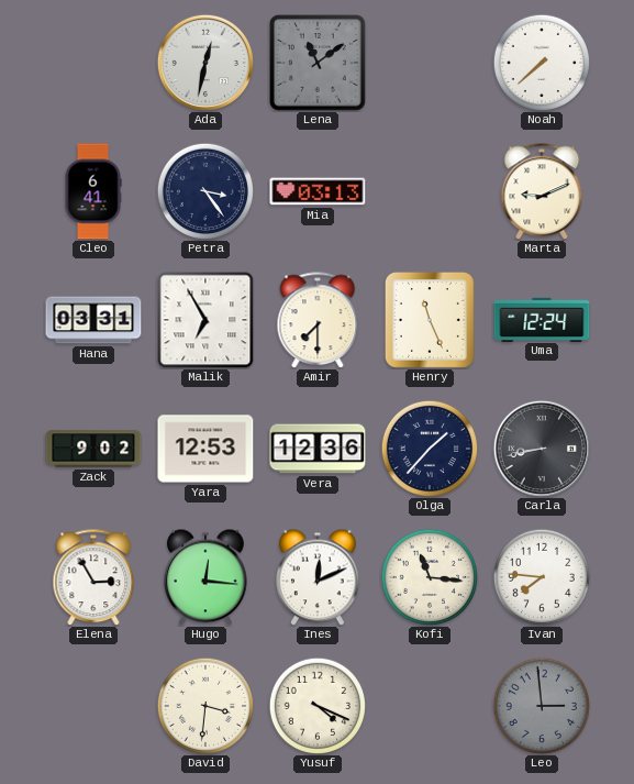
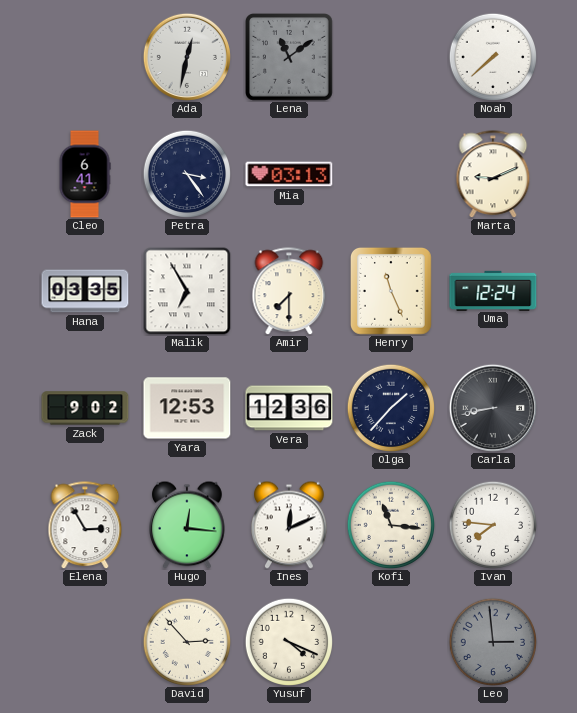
Hana: 03:31 -> 03:35
David: 3:31 -> 2:53
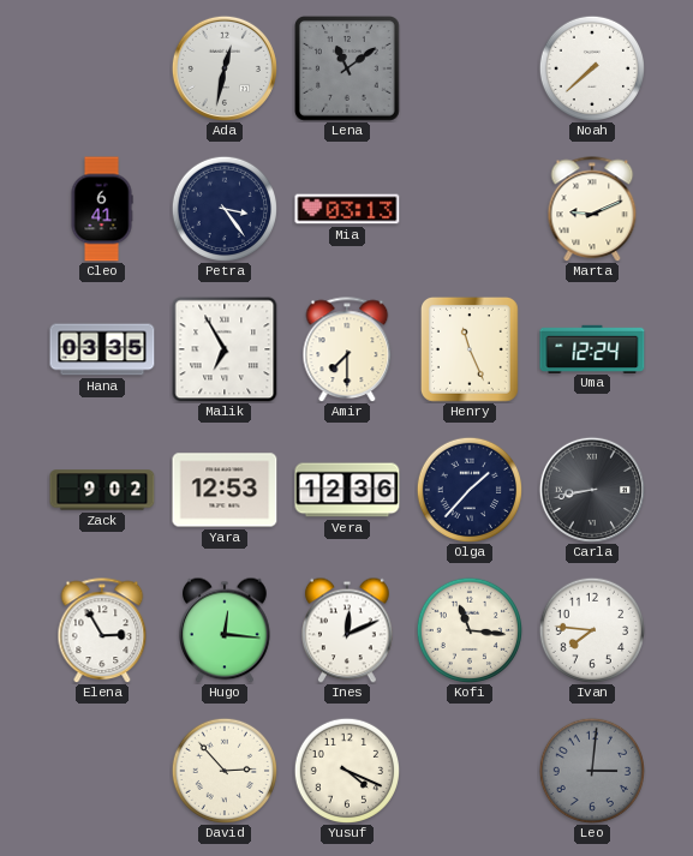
Leo: 2:59 -> 3:01
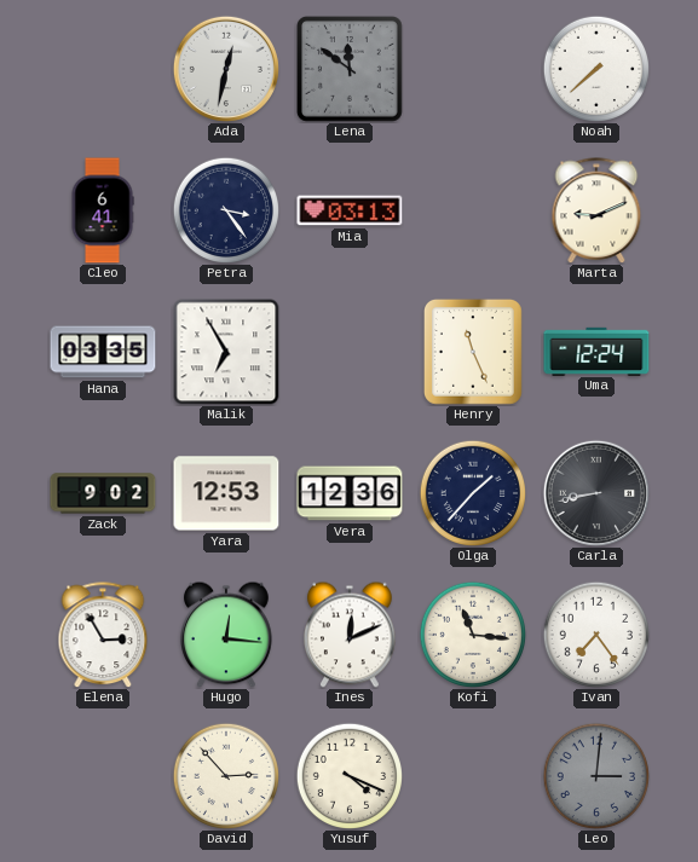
Lena: 11:09 -> 11:51
Amir: 7:30 -> none
Ivan: 7:46 -> 7:24
